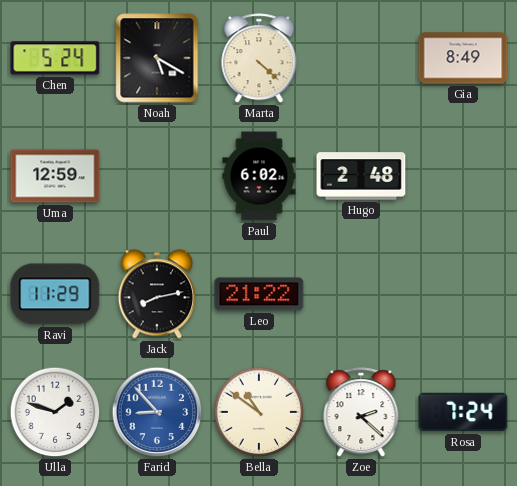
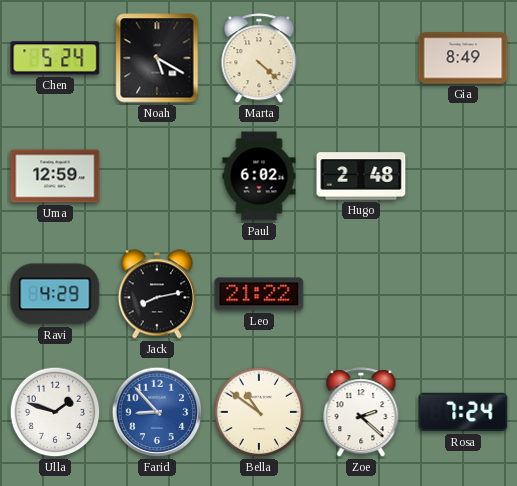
Ravi: 11:29 -> 4:29
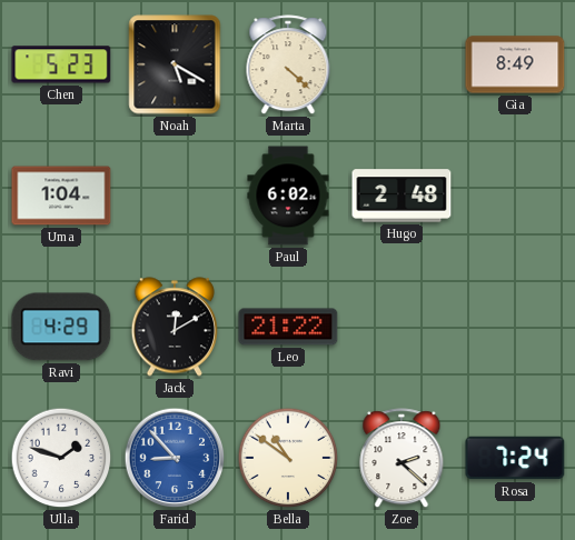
Chen: 5:24 -> 5:23
Uma: 12:59 -> 1:04
Jack: 8:13 -> 12:10
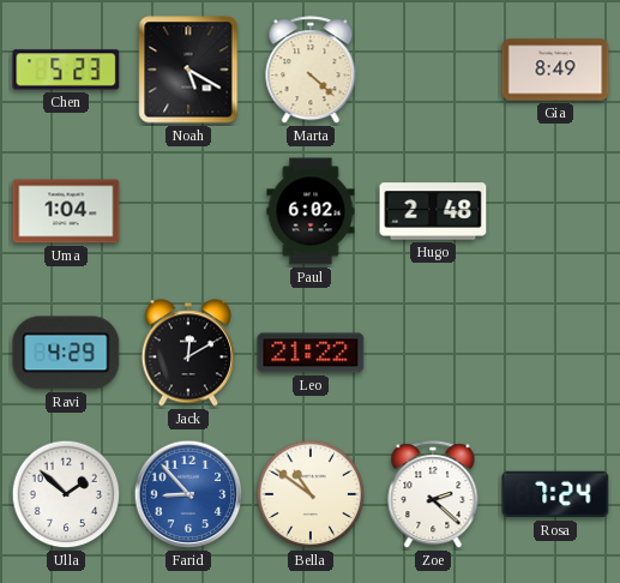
Ulla: 1:48 -> 1:52
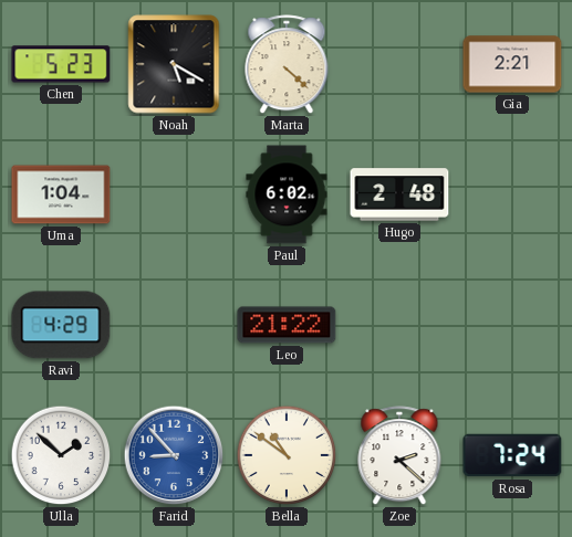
Gia: 8:49 -> 2:21
Jack: 12:10 -> none
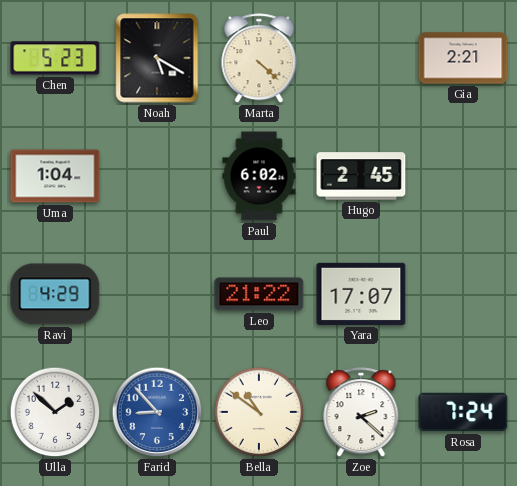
Hugo: 2:48 -> 2:45
Yara: none -> 17:07
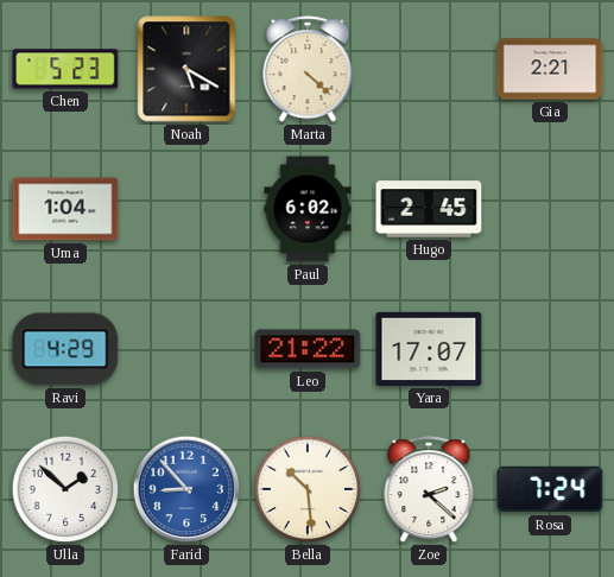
Bella: 10:51 -> 10:29
